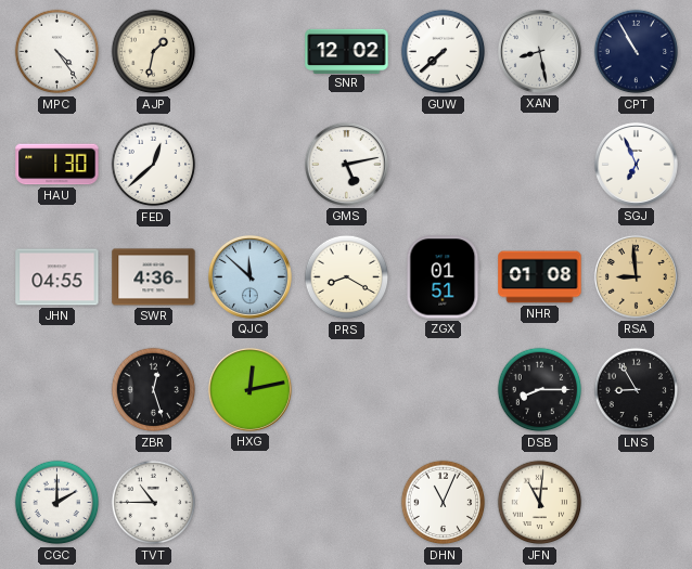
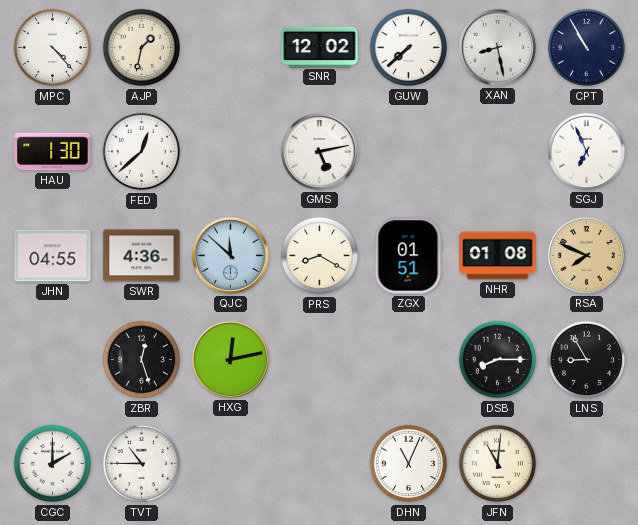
MPC: 4:24 -> 4:23
RSA: 8:59 -> 7:49
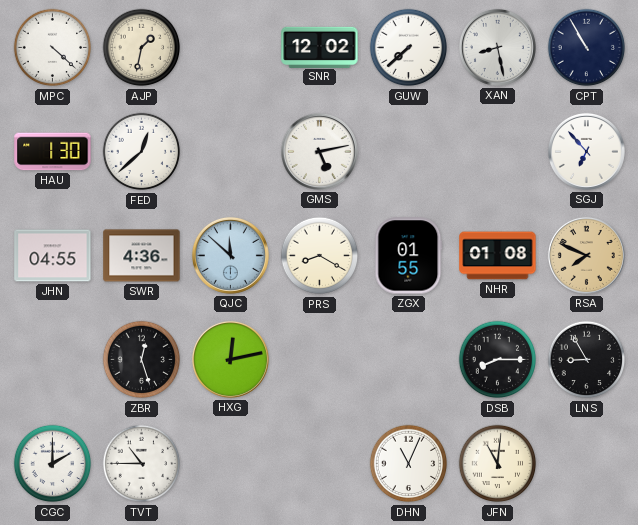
MPC: 4:23 -> 4:22
SGJ: 6:56 -> 6:53
ZGX: 01:51 -> 01:55
